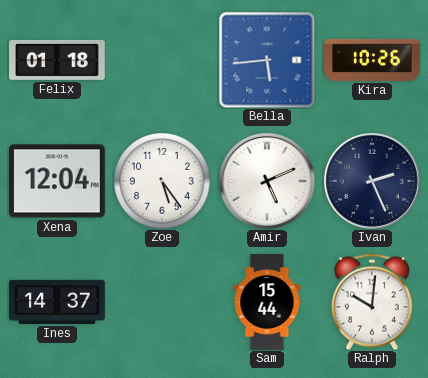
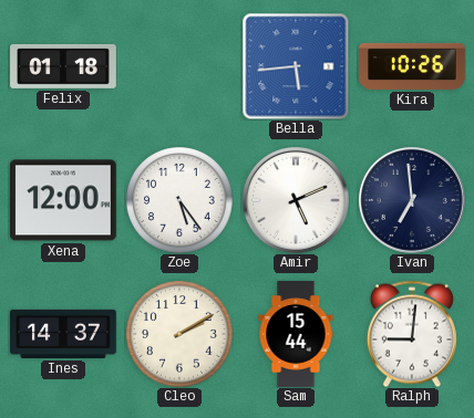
Xena: 12:04 -> 12:00
Ivan: 2:26 -> 6:59
Cleo: none -> 2:10
Ralph: 10:01 -> 9:01
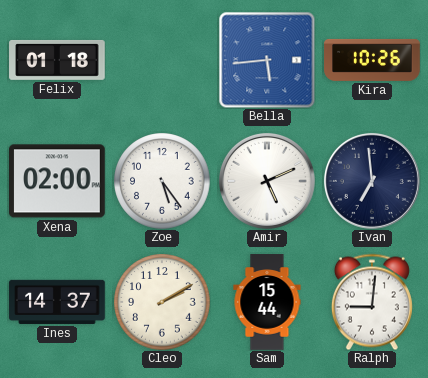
Xena: 12:00 -> 02:00
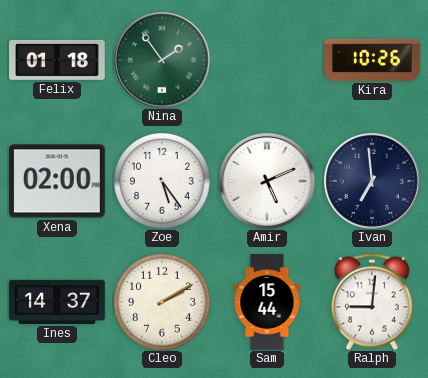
Nina: none -> 1:54
Bella: 5:44 -> none
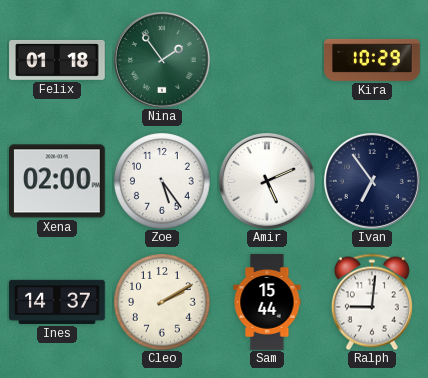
Kira: 10:26 -> 10:29
Ivan: 6:59 -> 6:54
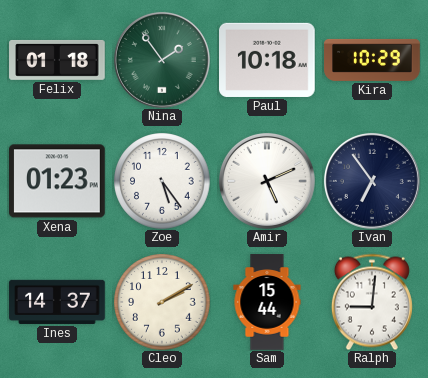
Paul: none -> 10:18
Xena: 02:00 -> 01:23
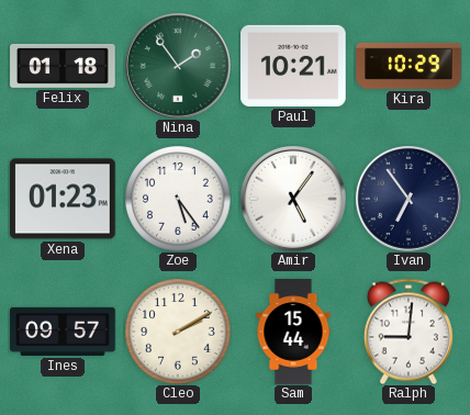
Paul: 10:18 -> 10:21
Amir: 5:11 -> 5:06
Ines: 14:37 -> 09:57
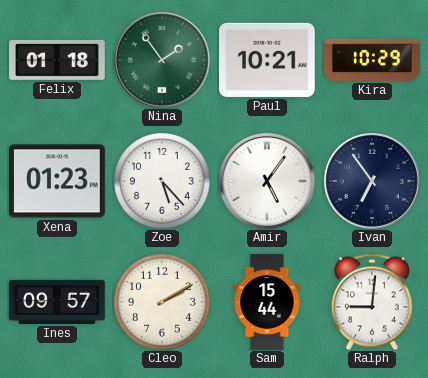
Zoe: 5:24 -> 5:23
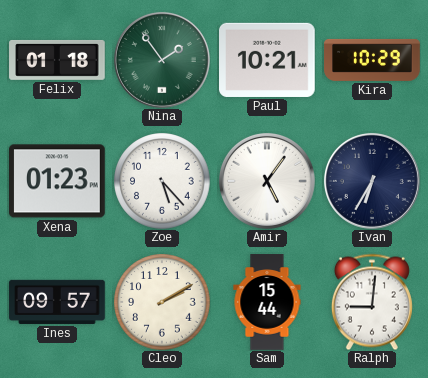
Ivan: 6:54 -> 6:35
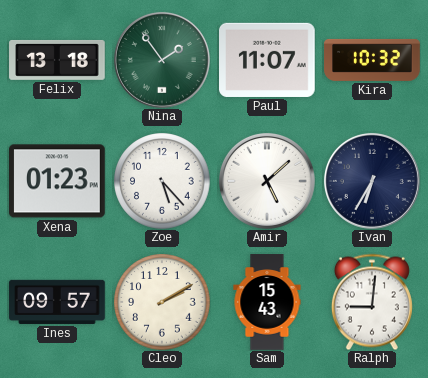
Felix: 01:18 -> 13:18
Paul: 10:21 -> 11:07
Kira: 10:29 -> 10:32
Amir: 5:06 -> 5:08
Sam: 15:44 -> 15:43
